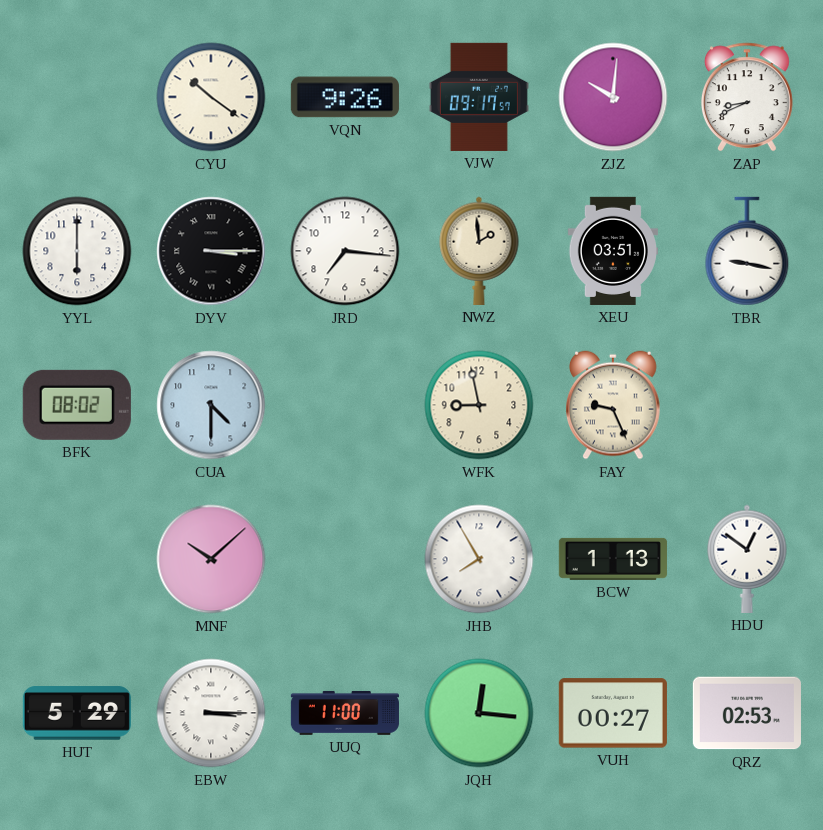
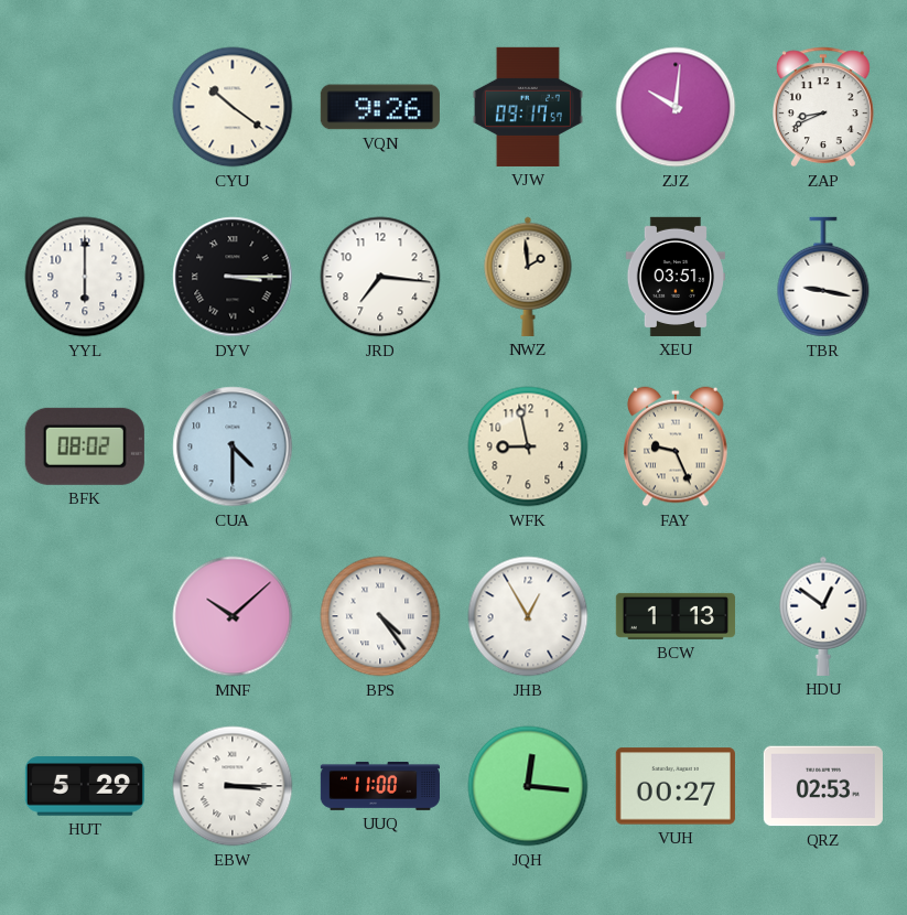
BPS: none -> 4:24
JHB: 7:55 -> 12:55
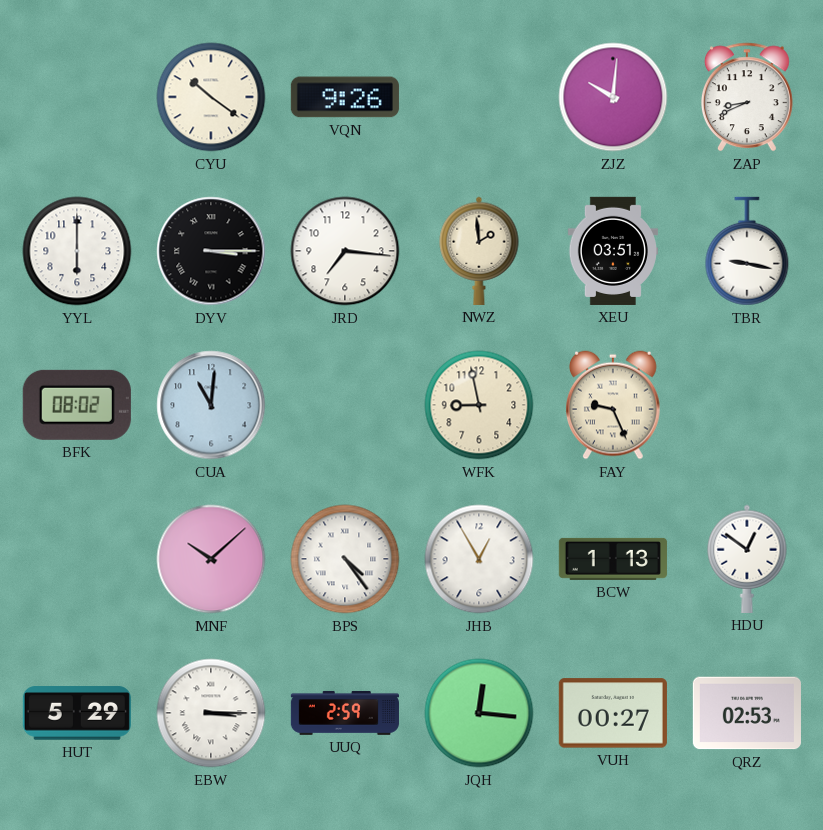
VJW: 09:17 -> none
CUA: 4:30 -> 11:01
UUQ: 11:00 -> 2:59
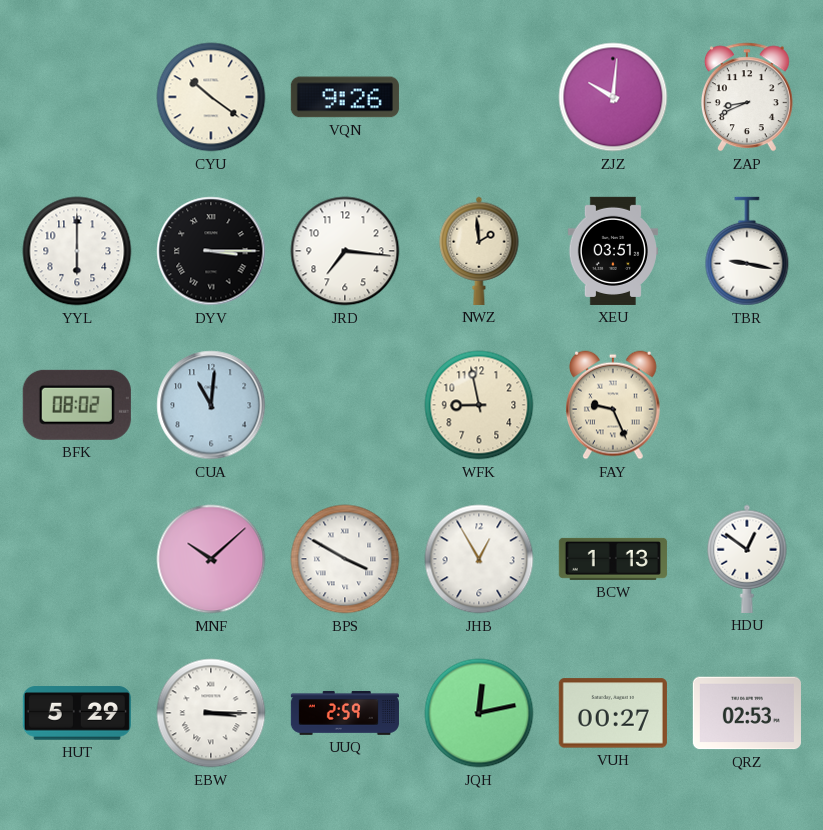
BPS: 4:24 -> 3:50
JQH: 12:16 -> 12:13
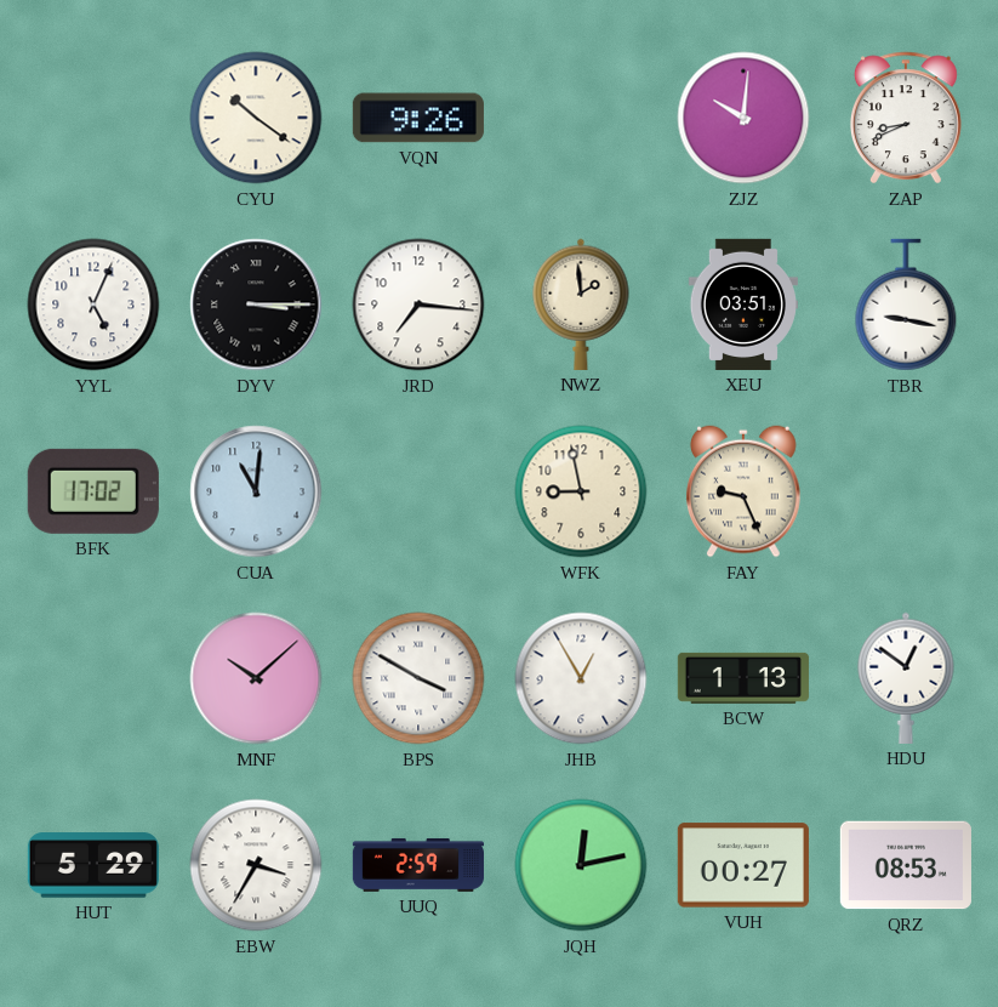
YYL: 6:00 -> 5:04
BFK: 08:02 -> 17:02
EBW: 3:15 -> 3:35
QRZ: 02:53 -> 08:53
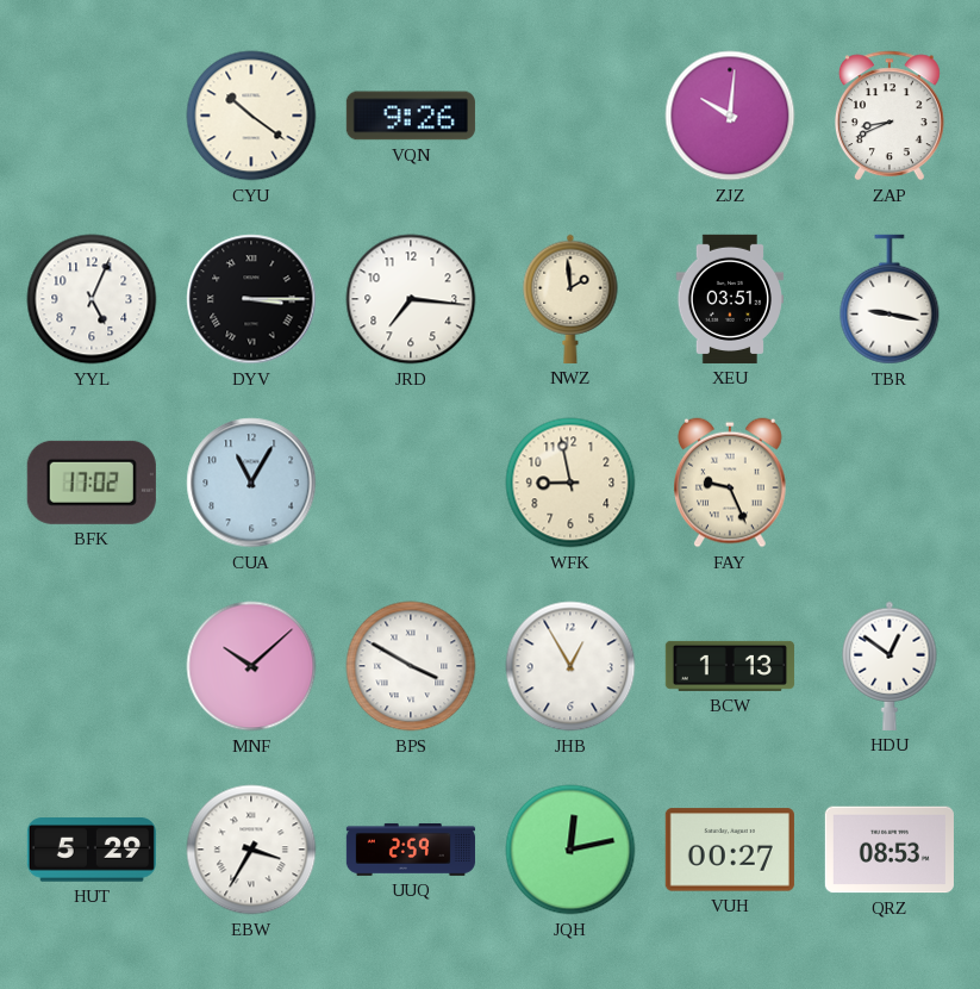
CUA: 11:01 -> 11:05
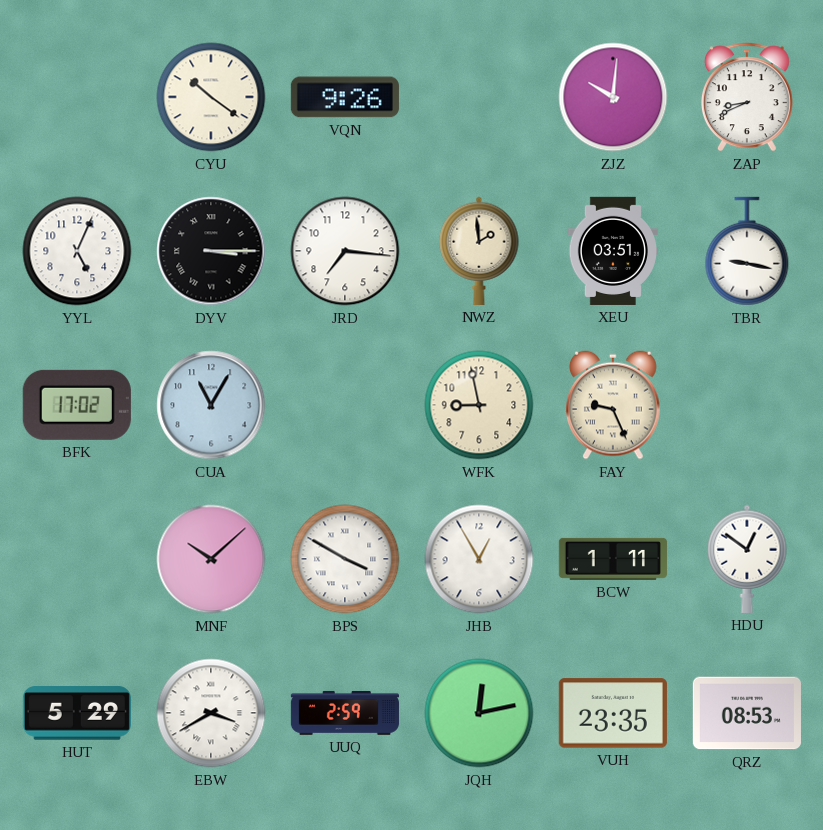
BCW: 1:13 -> 1:11
EBW: 3:35 -> 3:40
VUH: 00:27 -> 23:35
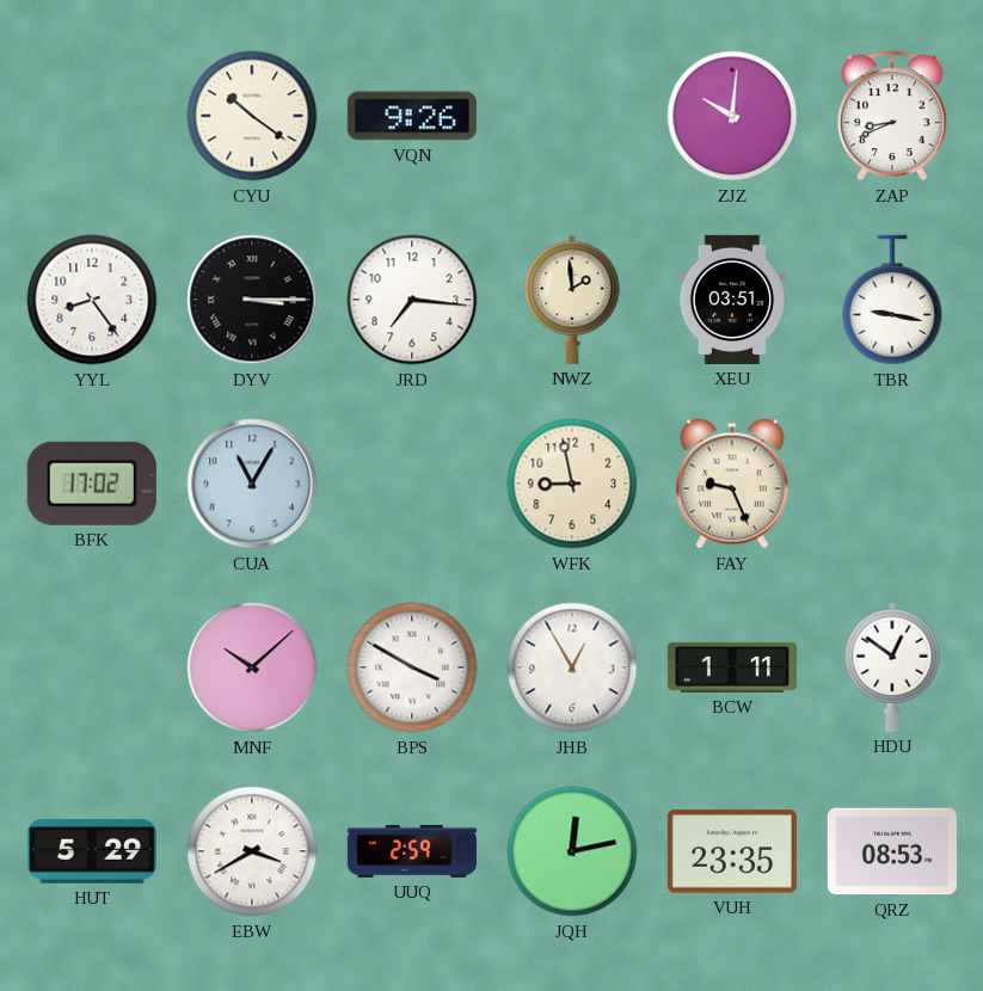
YYL: 5:04 -> 8:24
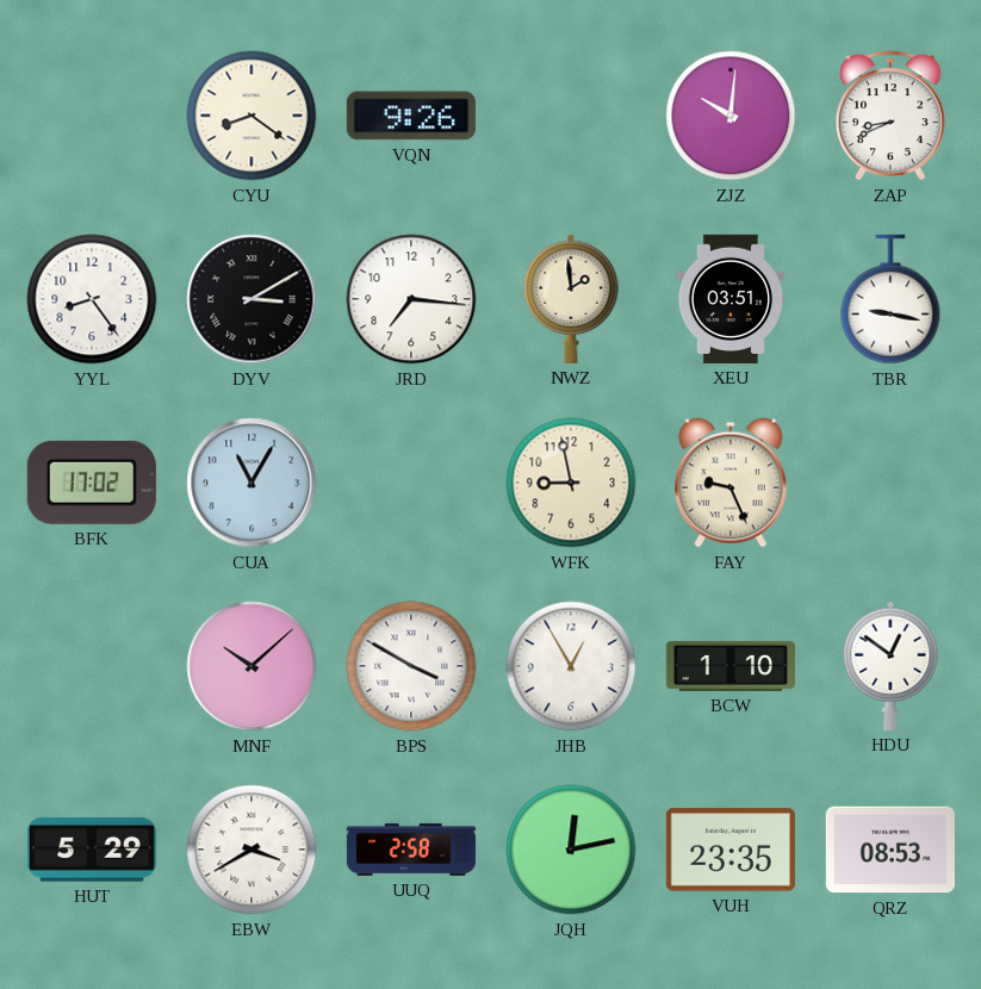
CYU: 10:21 -> 8:21
DYV: 3:15 -> 3:10
BCW: 1:11 -> 1:10
UUQ: 2:59 -> 2:58
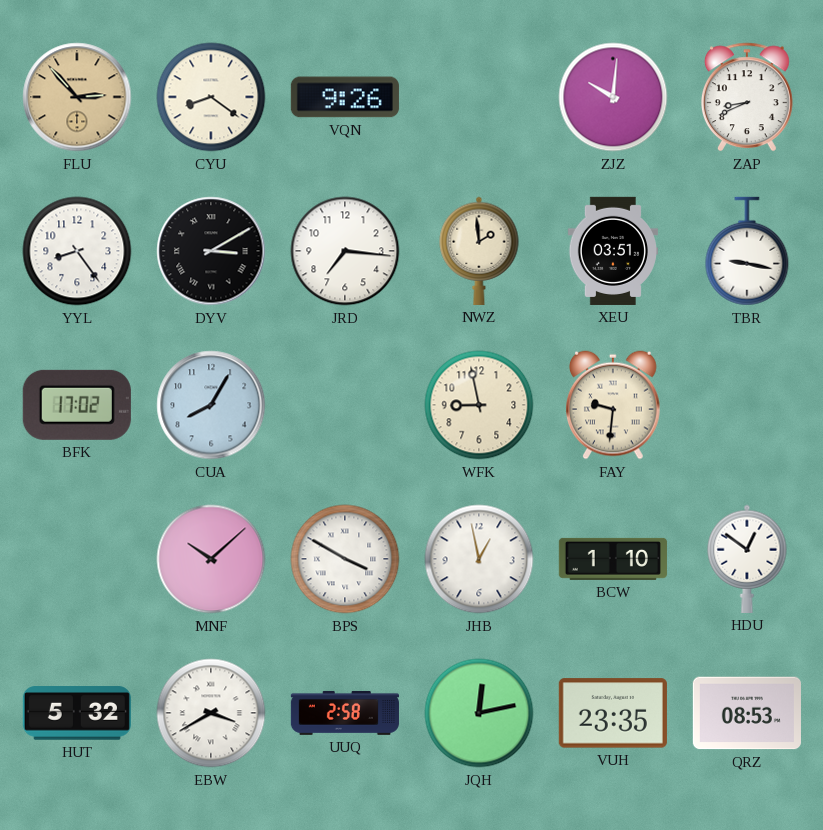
FLU: none -> 2:53
CUA: 11:05 -> 8:05
FAY: 9:26 -> 9:31
JHB: 12:55 -> 12:58
HUT: 5:29 -> 5:32
